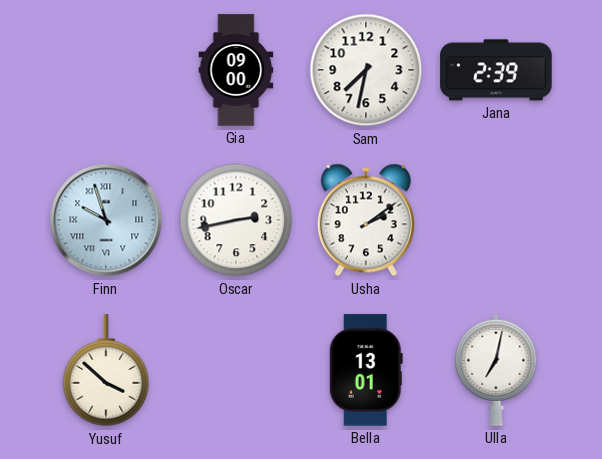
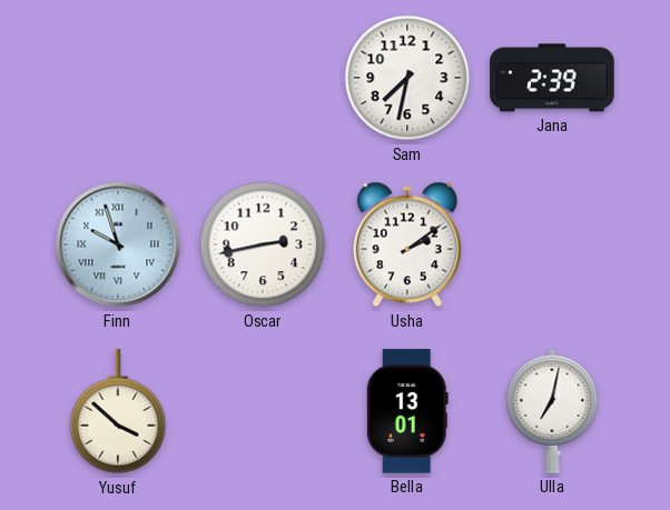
Gia: 09:00 -> none
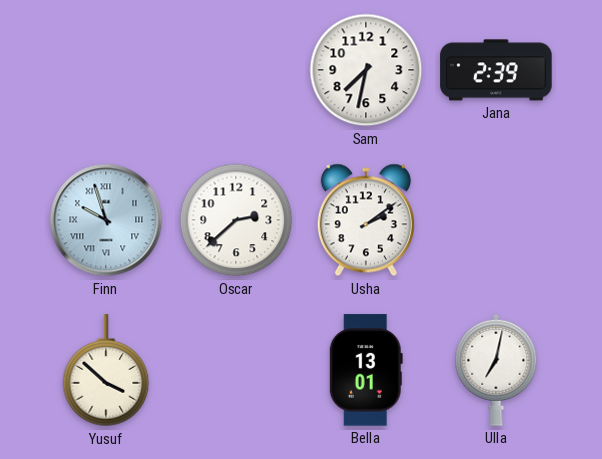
Oscar: 2:43 -> 2:38
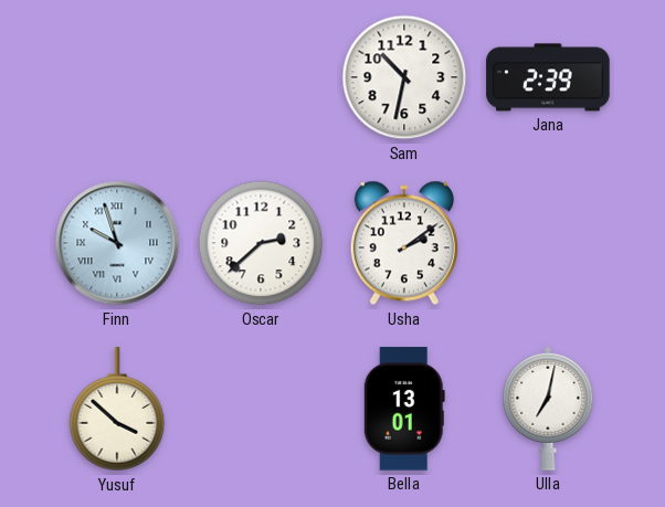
Sam: 7:32 -> 10:32
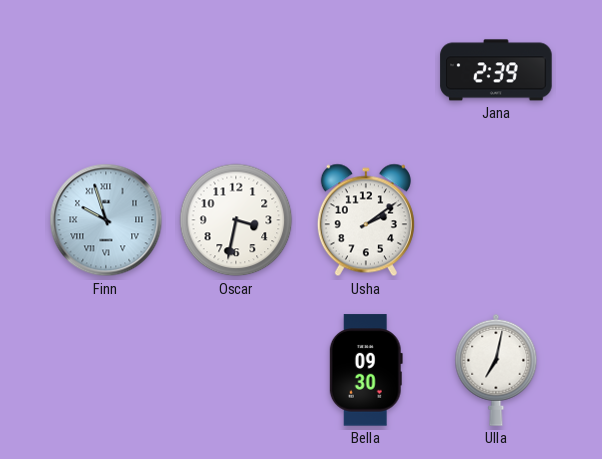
Sam: 10:32 -> none
Oscar: 2:38 -> 3:32
Yusuf: 3:52 -> none
Bella: 13:01 -> 09:30
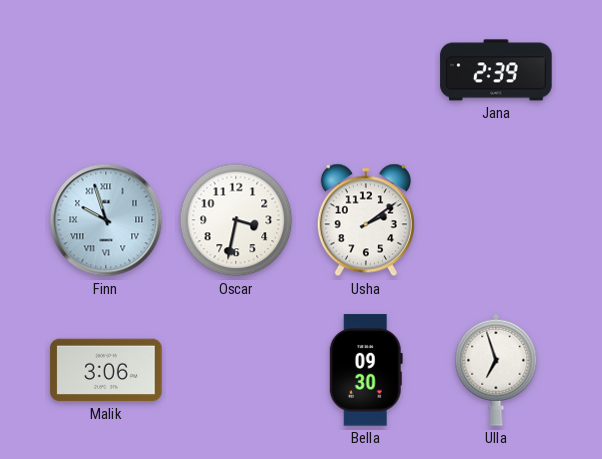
Malik: none -> 3:06
Ulla: 7:02 -> 6:57
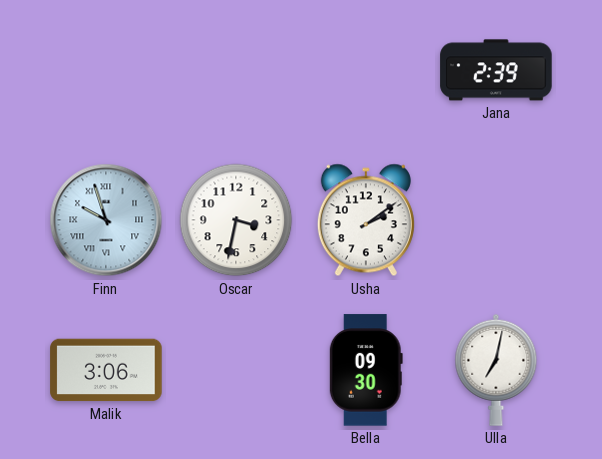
Ulla: 6:57 -> 7:02
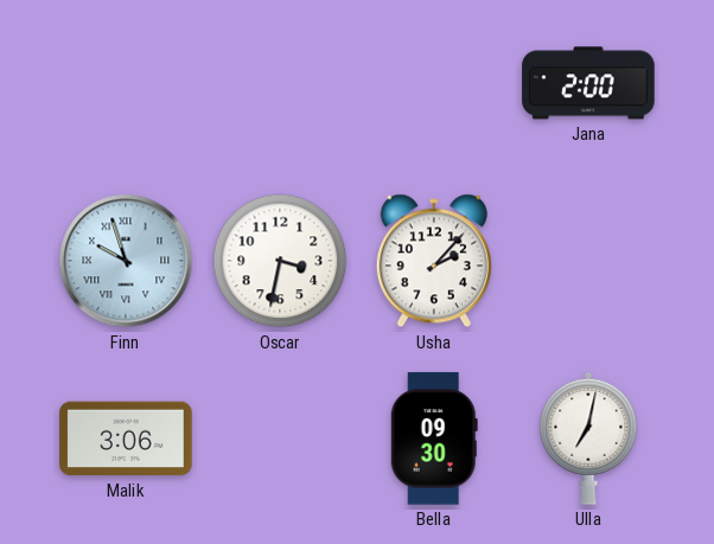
Jana: 2:39 -> 2:00
Usha: 2:09 -> 2:07
